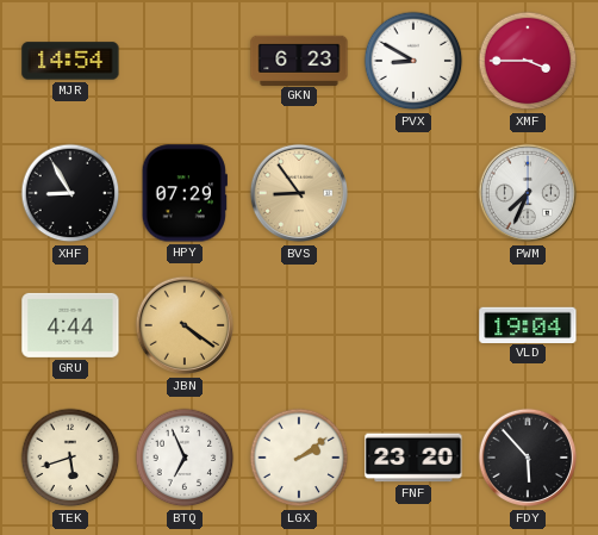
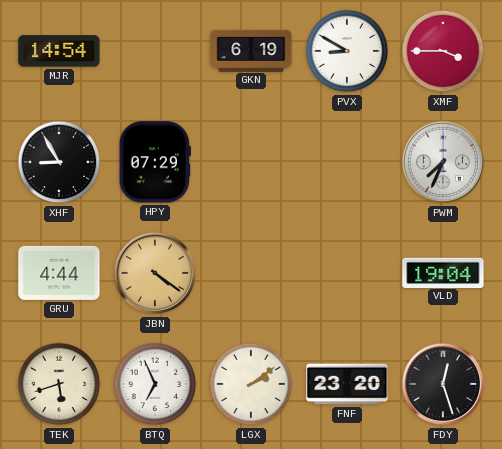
GKN: 6:23 -> 6:19
BVS: 8:54 -> none
FDY: 5:53 -> 12:27
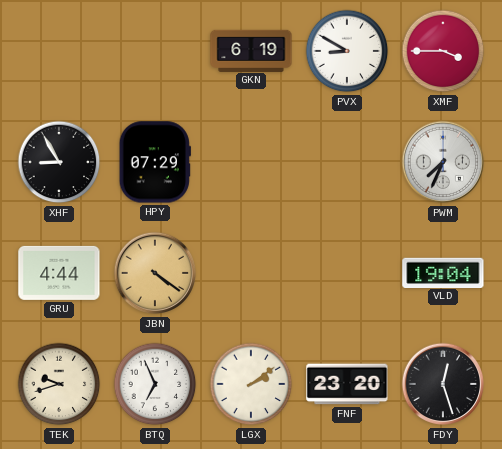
MJR: 14:54 -> none
TEK: 5:42 -> 9:42
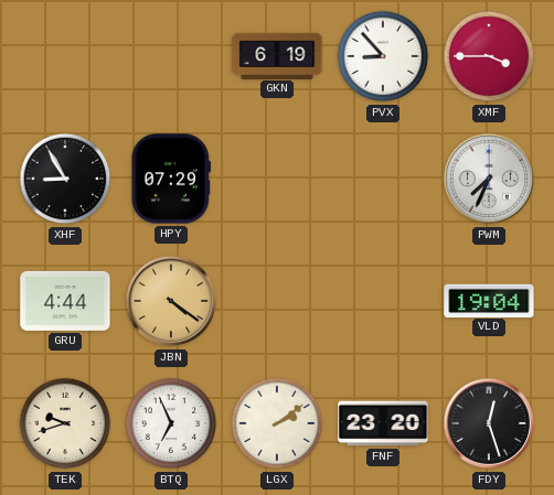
PVX: 8:50 -> 8:53
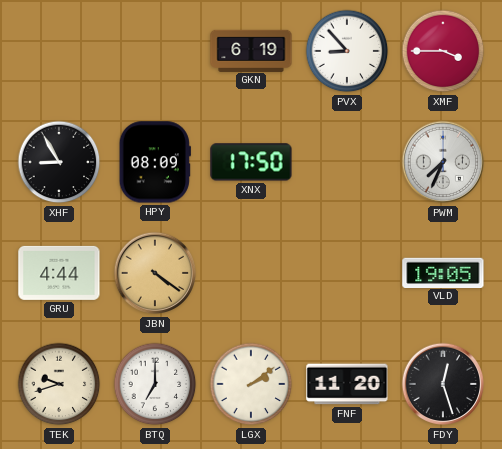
HPY: 07:29 -> 08:09
XNX: none -> 17:50
VLD: 19:04 -> 19:05
BTQ: 6:56 -> 7:00
FNF: 23:20 -> 11:20
